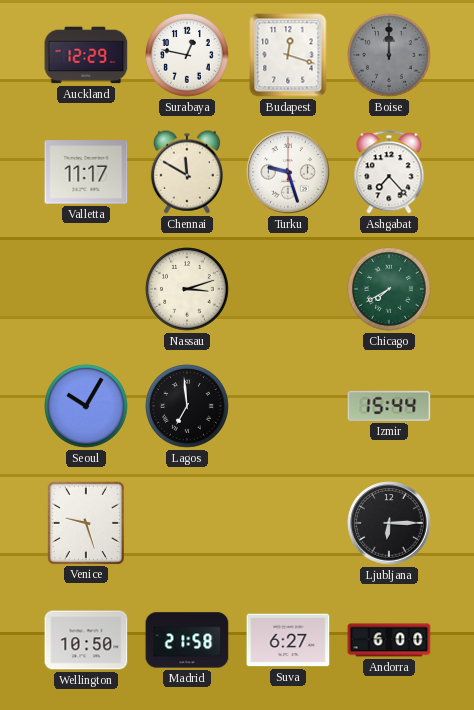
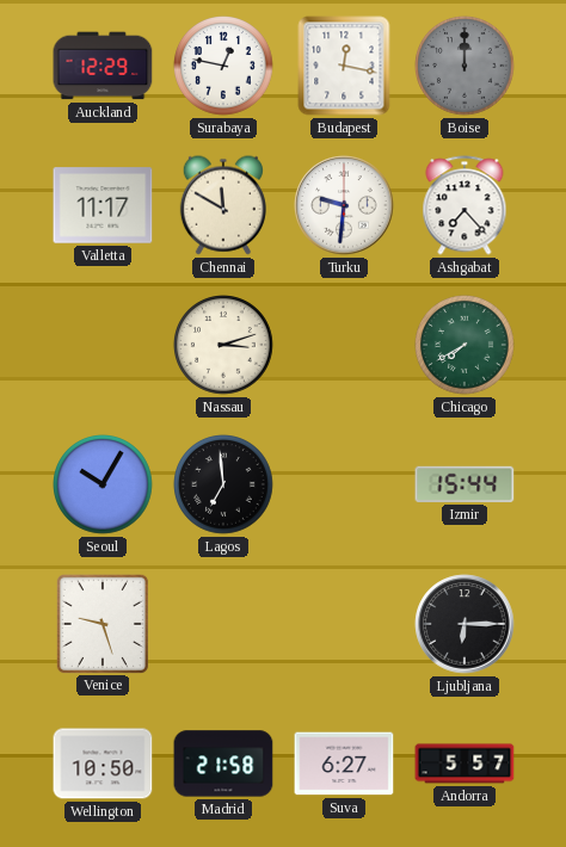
Budapest: 12:18 -> 12:17
Turku: 9:27 -> 9:31
Andorra: 6:00 -> 5:57
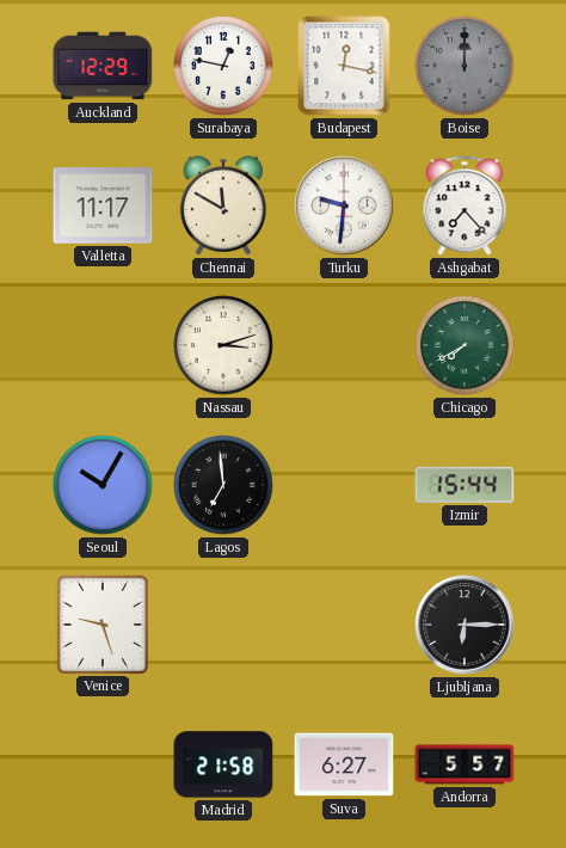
Wellington: 10:50 -> none
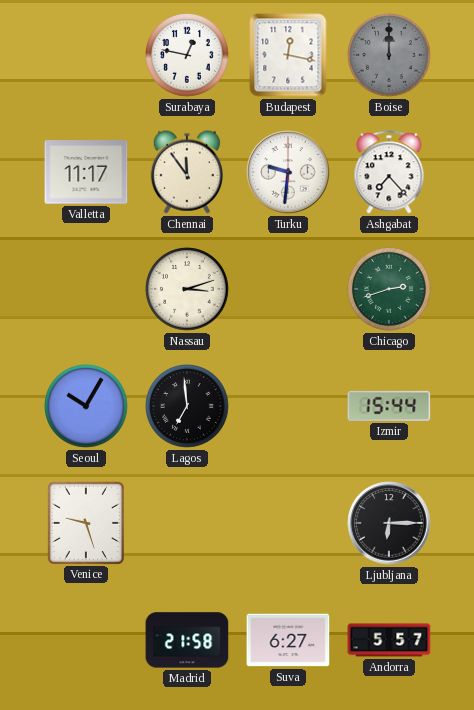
Auckland: 12:29 -> none
Chennai: 11:50 -> 11:54
Chicago: 7:40 -> 2:42
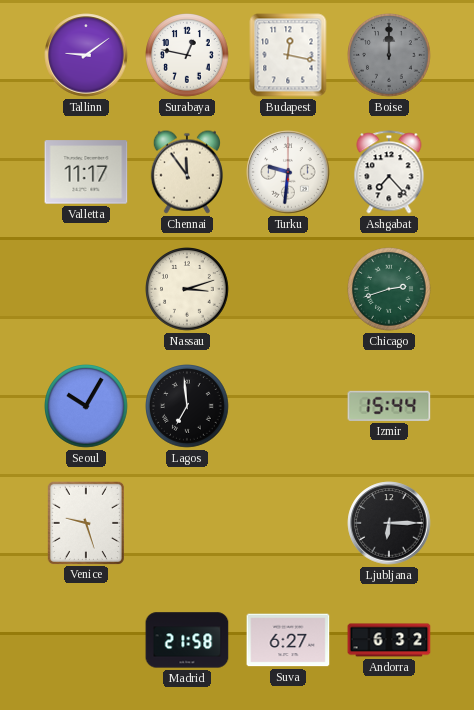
Tallinn: none -> 9:09
Andorra: 5:57 -> 6:32
